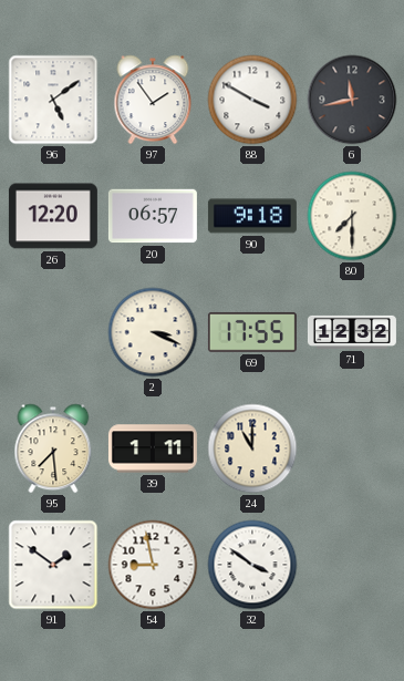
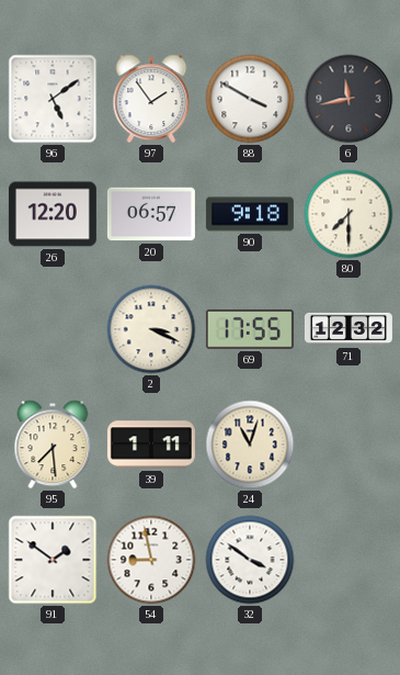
24: 11:00 -> 11:03
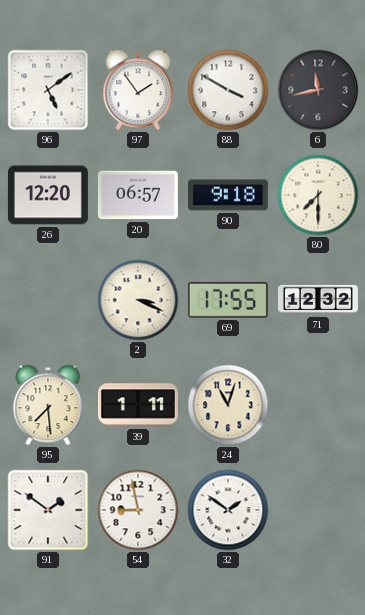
32: 3:51 -> 1:51
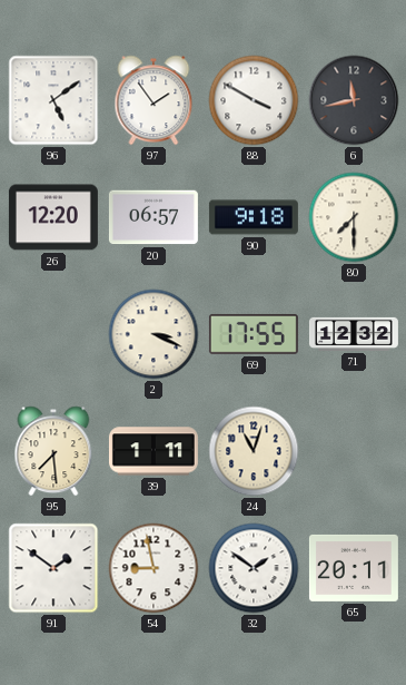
65: none -> 20:11
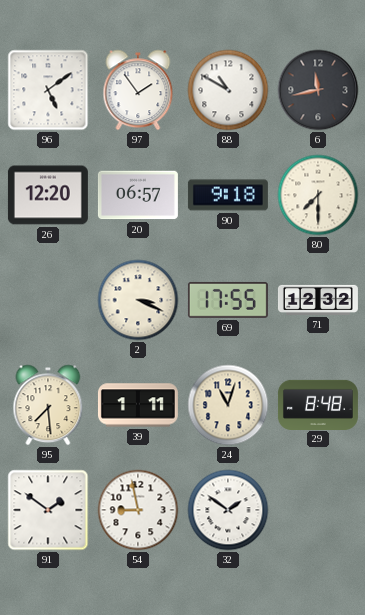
88: 3:50 -> 10:50
29: none -> 8:48
65: 20:11 -> none
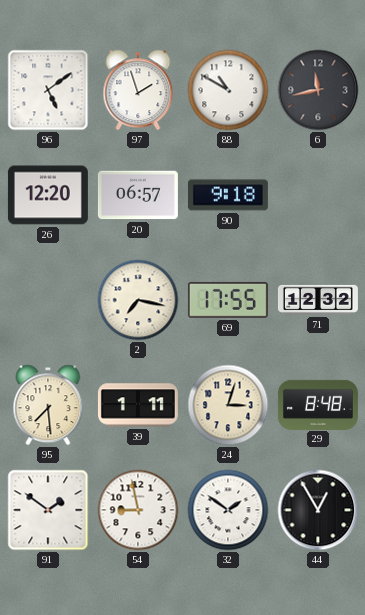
97: 1:54 -> 1:57
80: 7:30 -> none
2: 3:19 -> 7:17
24: 11:03 -> 3:03
44: none -> 12:55
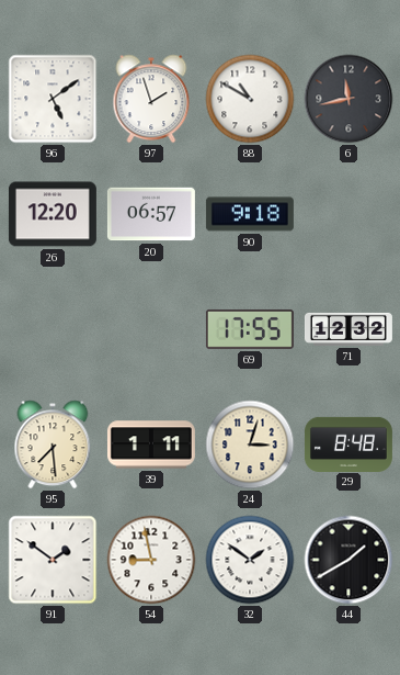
2: 7:17 -> none
44: 12:55 -> 1:40
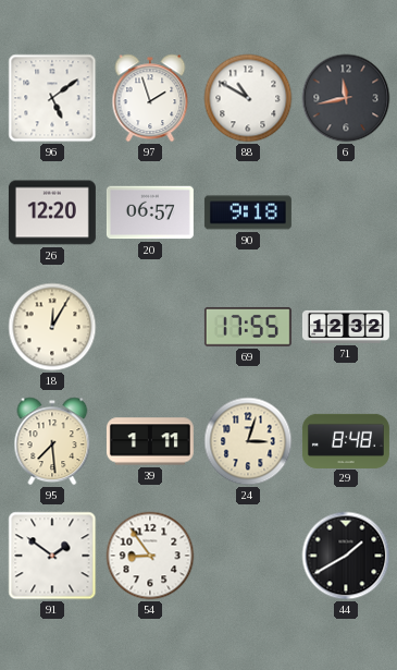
18: none -> 12:05
54: 8:58 -> 8:54
32: 1:51 -> none
